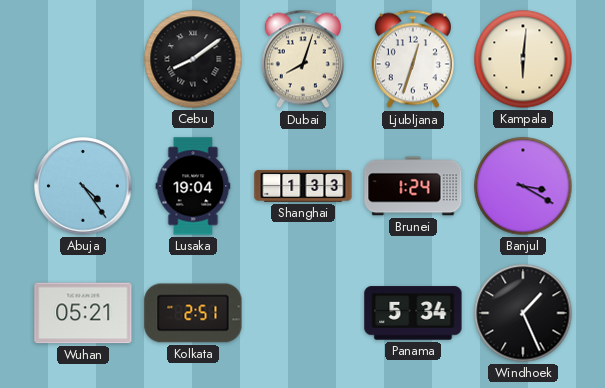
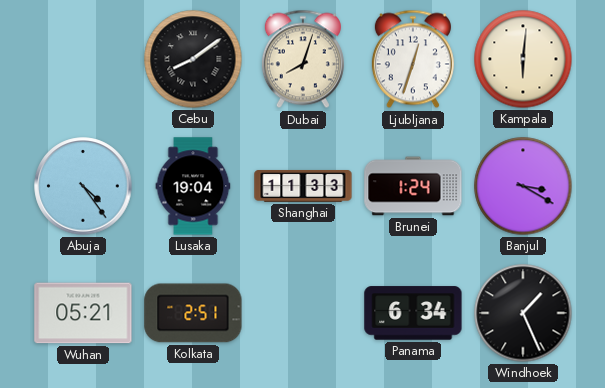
Shanghai: 1:33 -> 11:33
Panama: 5:34 -> 6:34
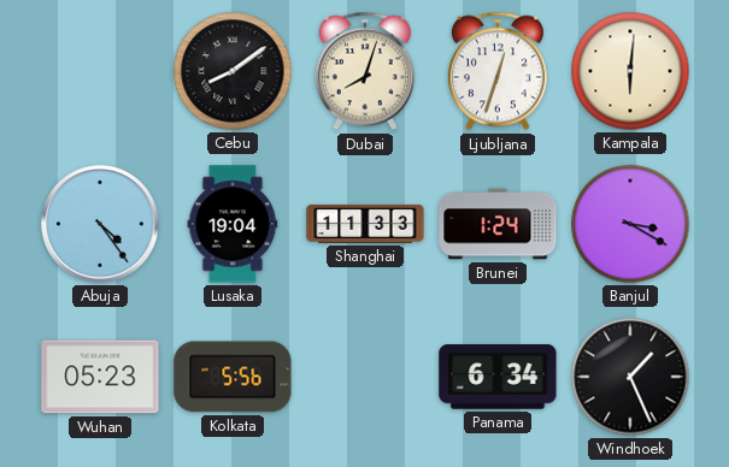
Wuhan: 05:21 -> 05:23
Kolkata: 2:51 -> 5:56
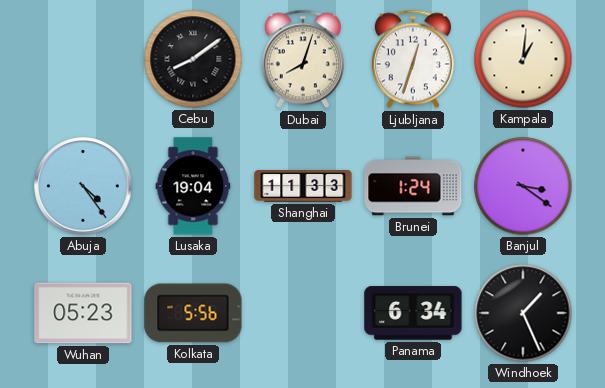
Kampala: 6:01 -> 1:01
Banjul: 3:20 -> 3:21
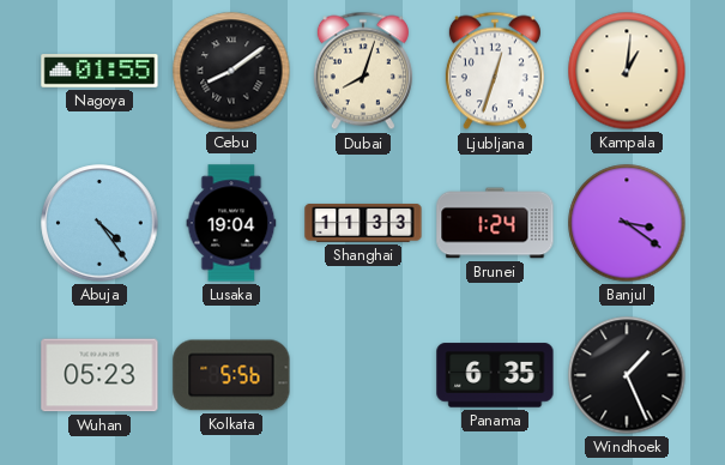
Nagoya: none -> 01:55
Panama: 6:34 -> 6:35
